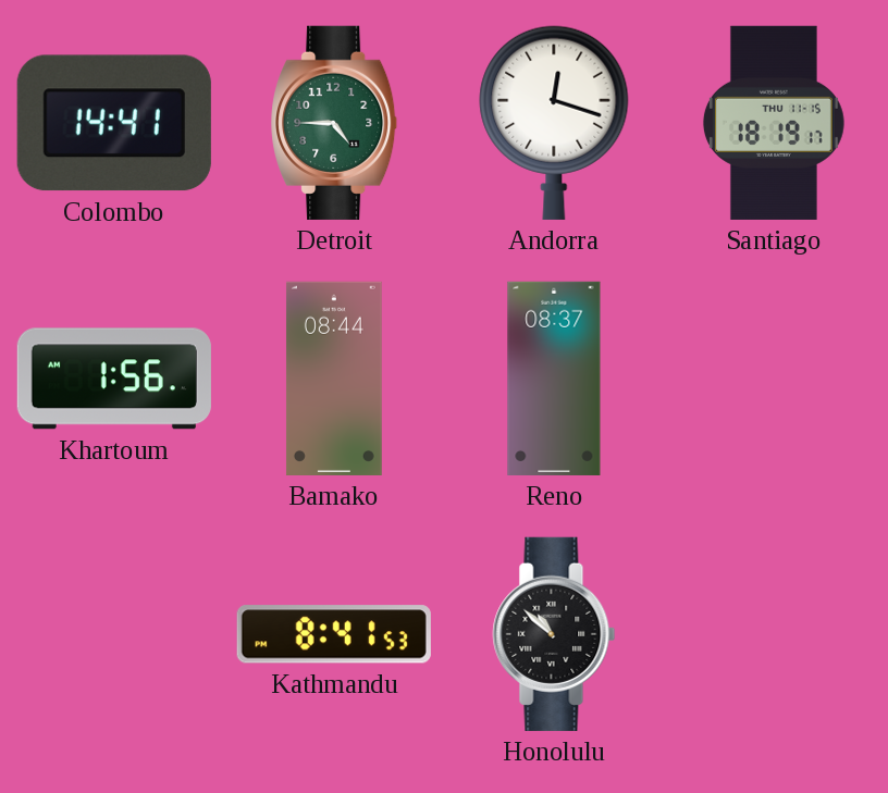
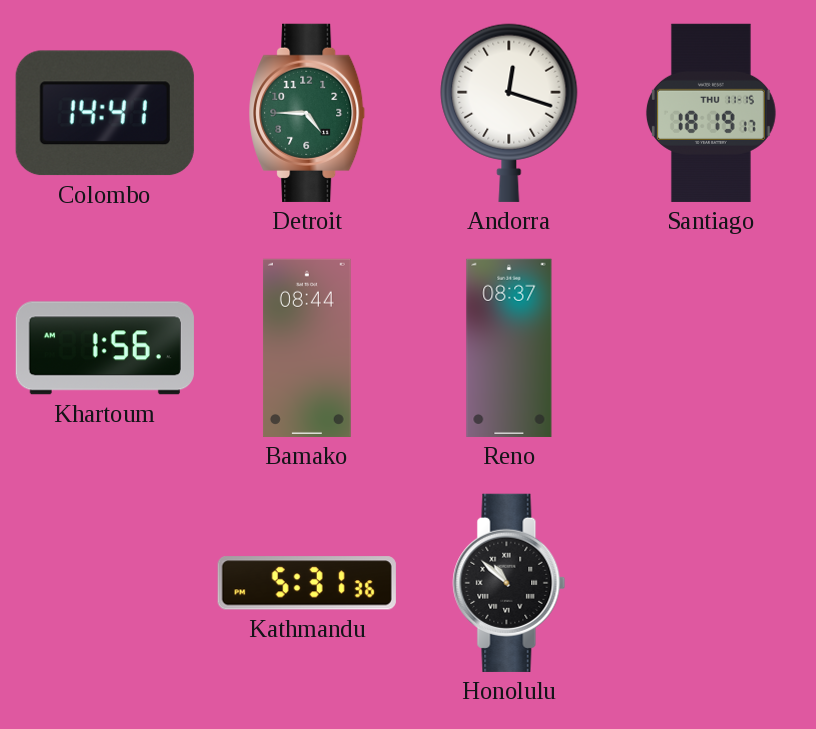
Kathmandu: 8:41 -> 5:31
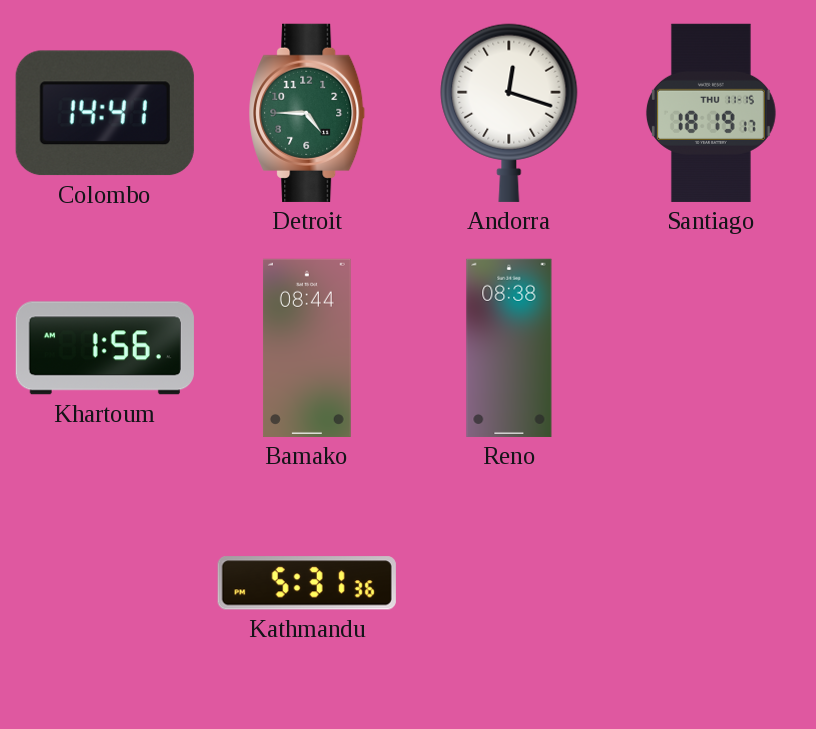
Reno: 08:37 -> 08:38
Honolulu: 10:52 -> none
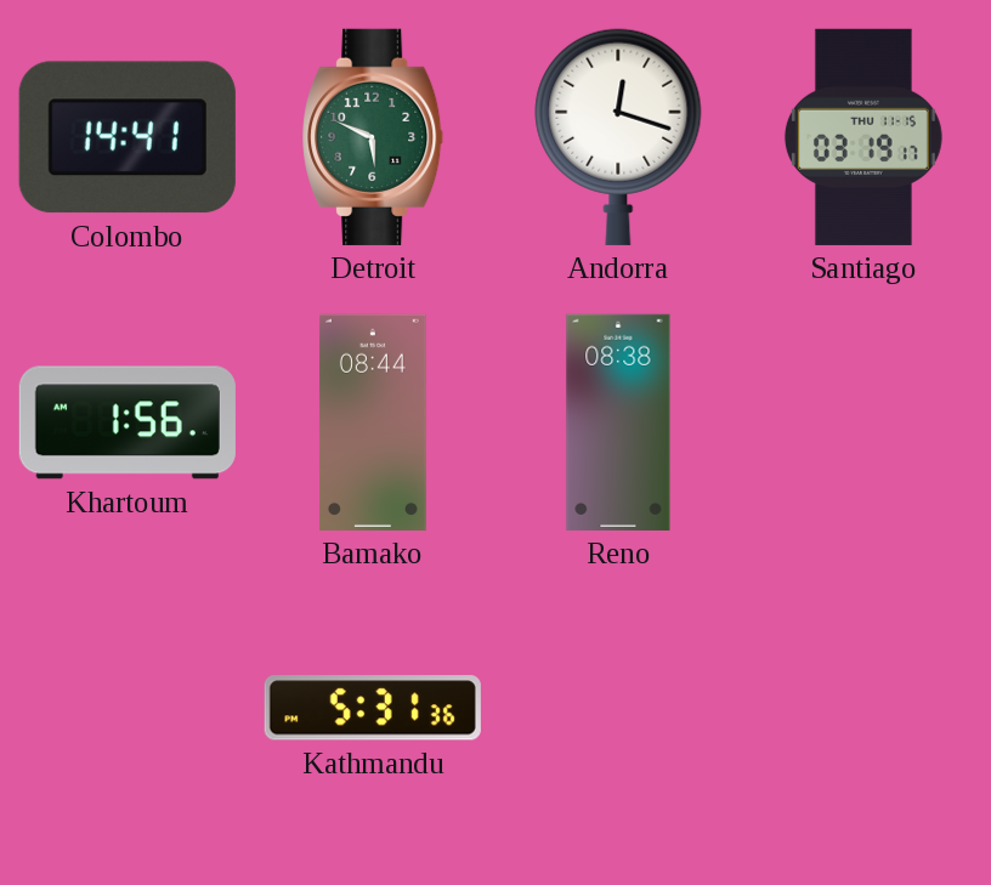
Detroit: 4:45 -> 5:49
Santiago: 18:19 -> 03:19
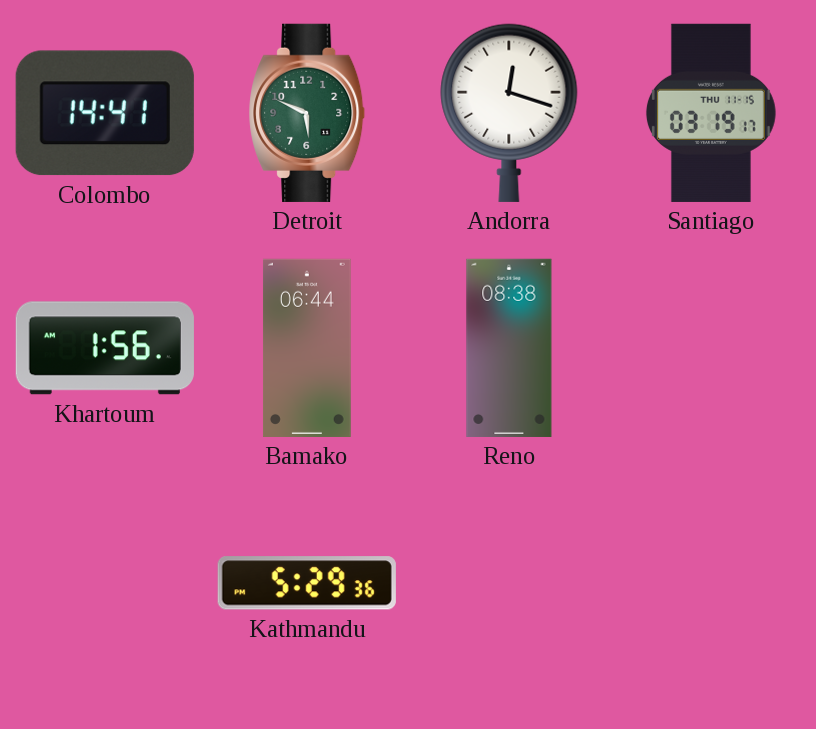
Bamako: 08:44 -> 06:44
Kathmandu: 5:31 -> 5:29
